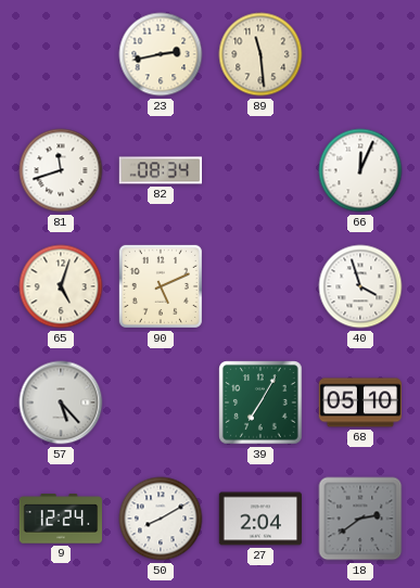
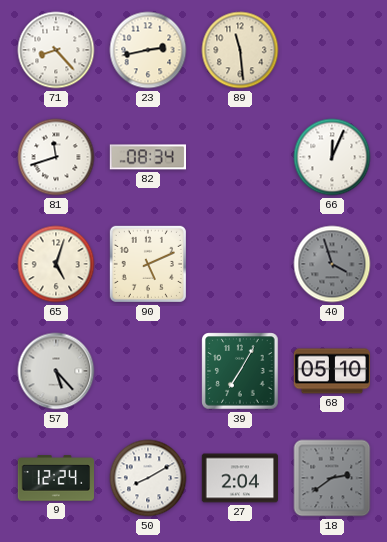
71: none -> 8:23
40 dial: white -> grey
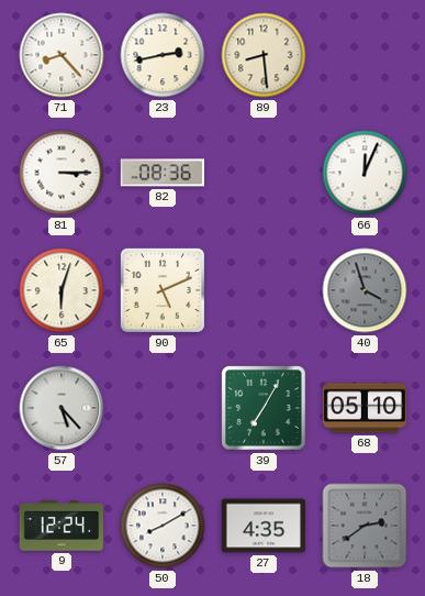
89: 11:29 -> 8:29
81: 11:42 -> 3:15
82: 08:34 -> 08:36
65: 5:03 -> 6:03
27: 2:04 -> 4:35
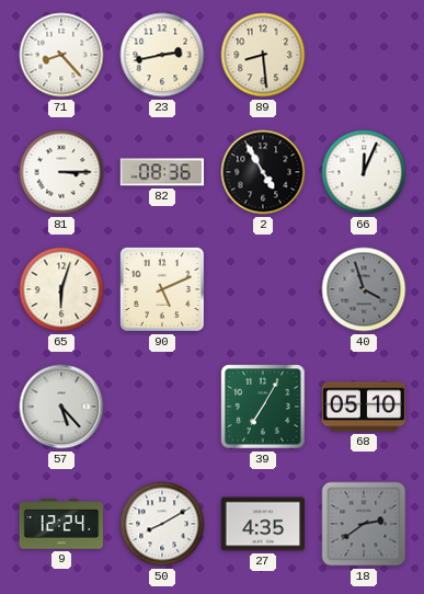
2: none -> 4:55
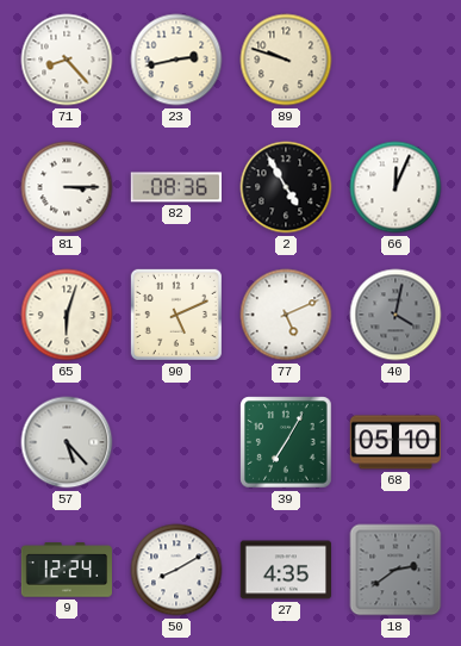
89: 8:29 -> 9:48
77: none -> 5:11
40: 3:57 -> 4:02
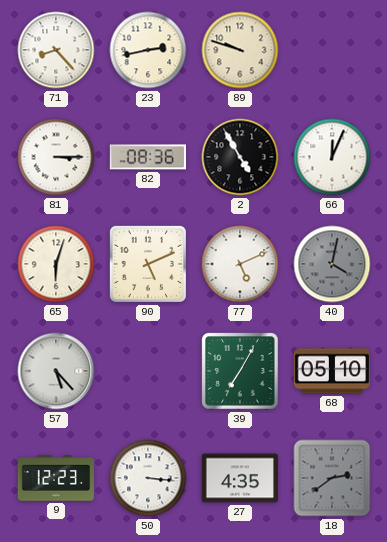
9: 12:24 -> 12:23
50: 8:10 -> 3:16
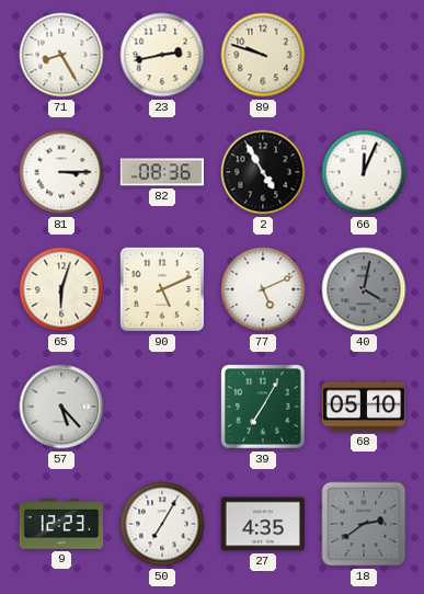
71: 8:23 -> 8:25
50: 3:16 -> 7:05
